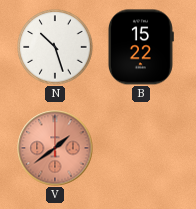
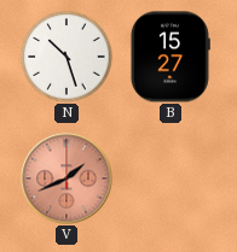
B: 15:22 -> 15:27
V: 1:39 -> 1:41
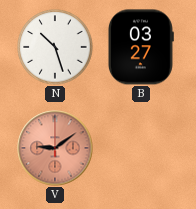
B: 15:27 -> 03:27
V: 1:41 -> 9:09
